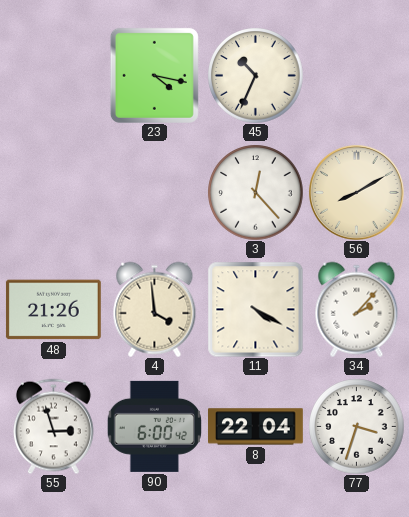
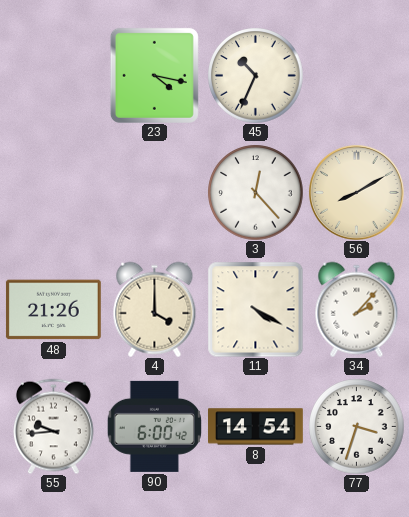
4: 3:59 -> 4:00
55: 2:57 -> 9:44
8: 22:04 -> 14:54
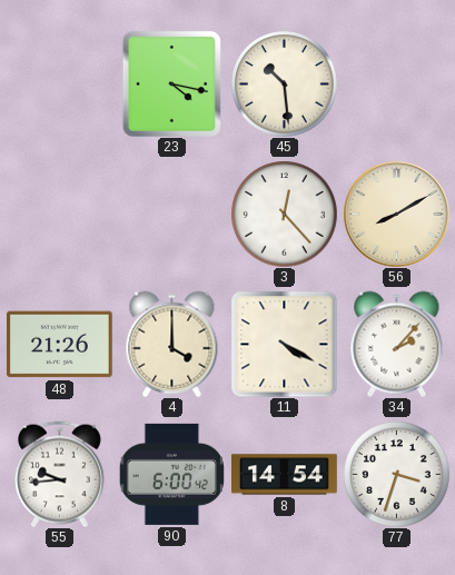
45: 10:34 -> 10:29
